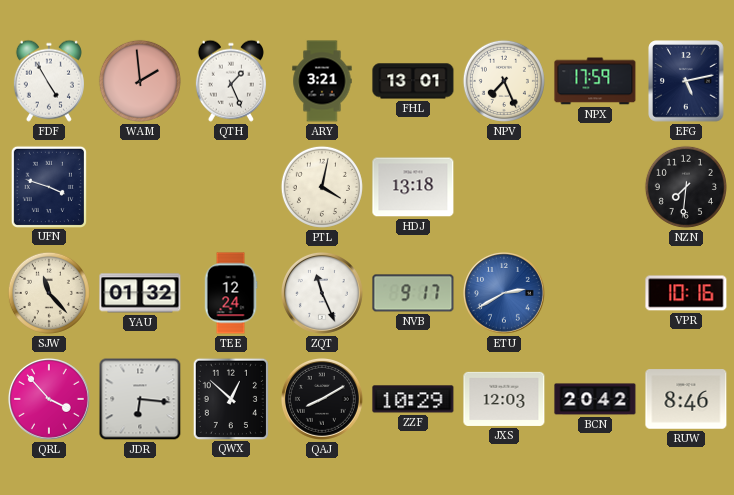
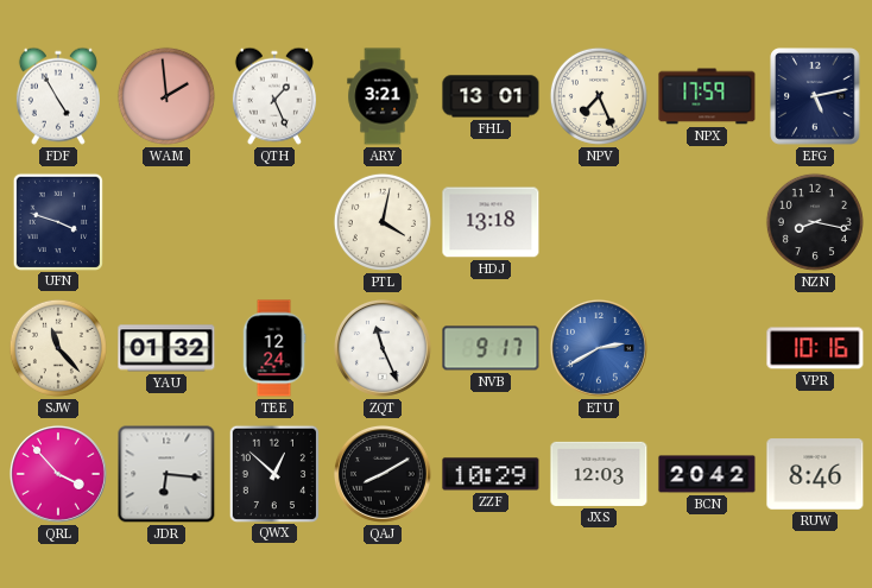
NZN: 7:31 -> 8:17
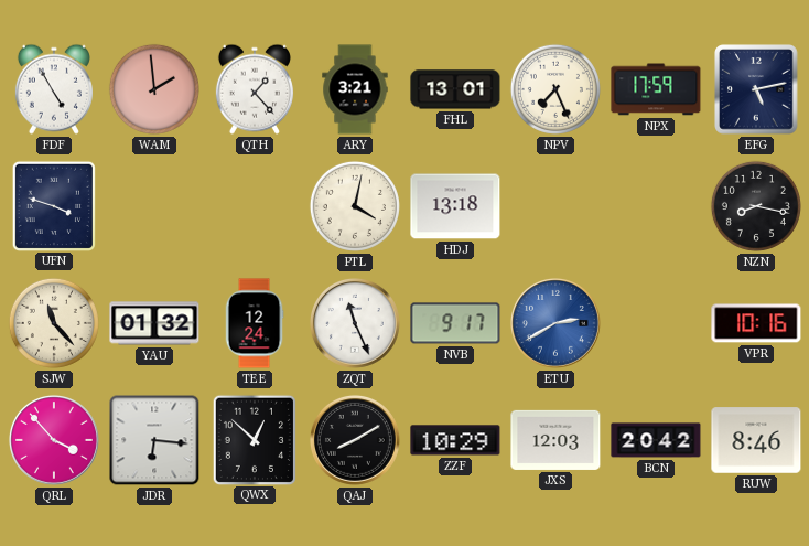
QTH: 1:26 -> 1:23
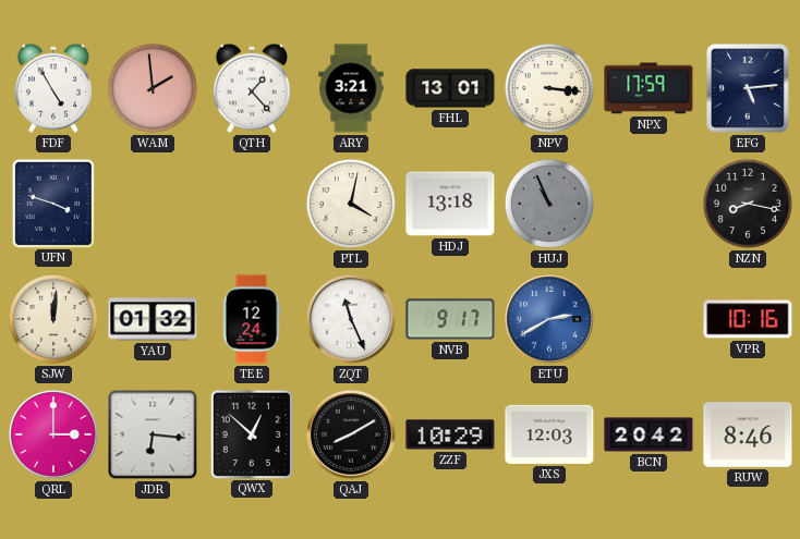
NPV: 7:26 -> 3:16
EFG: 5:13 -> 5:14
HUJ: none -> 10:56
SJW: 11:23 -> 12:01
QRL: 3:53 -> 3:00
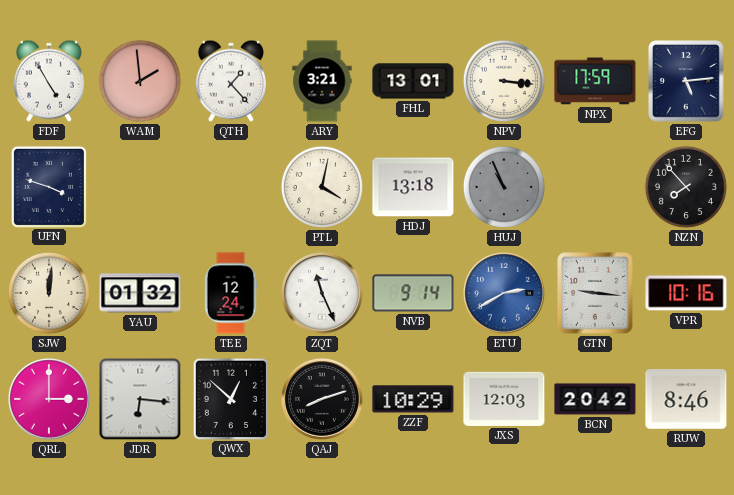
NZN: 8:17 -> 7:53
NVB: 9:17 -> 9:14
GTN: none -> 9:16
QAJ: 8:10 -> 8:12
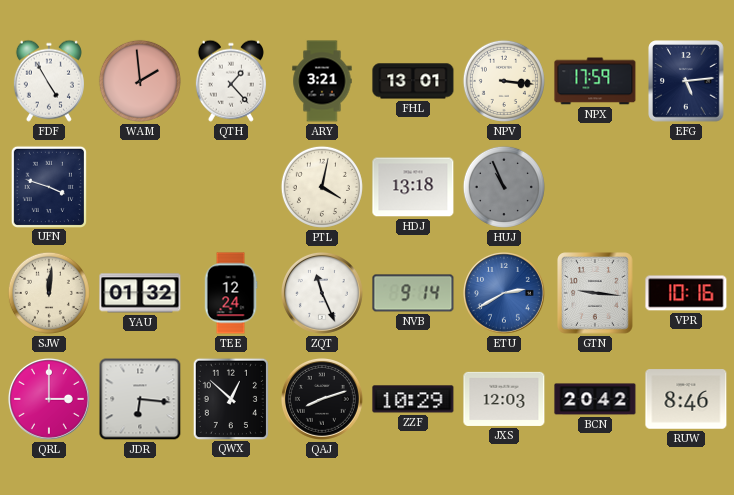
NZN: 7:53 -> none
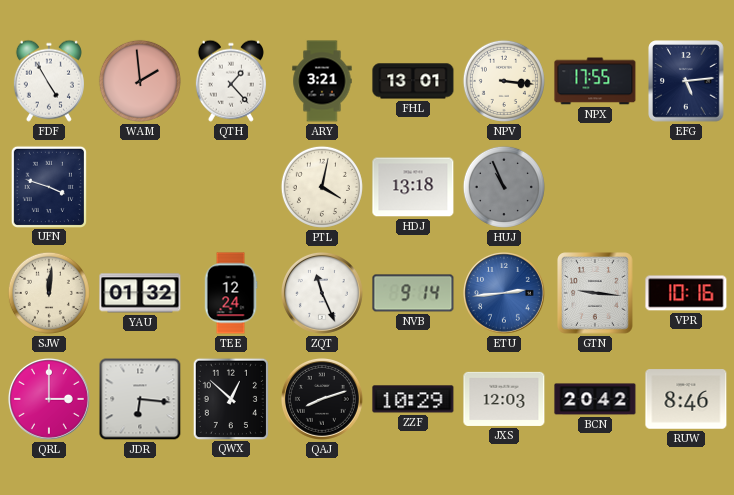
NPX: 17:59 -> 17:55
ETU: 2:40 -> 2:44
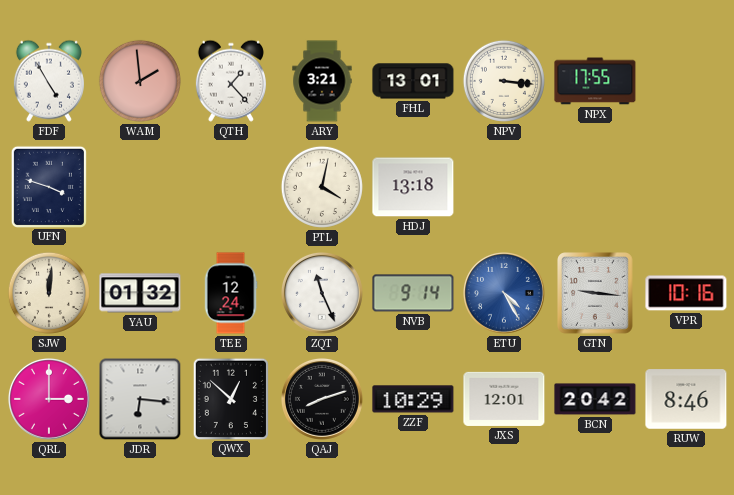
EFG: 5:14 -> none
HUJ: 10:56 -> none
ETU: 2:44 -> 4:25
JXS: 12:03 -> 12:01
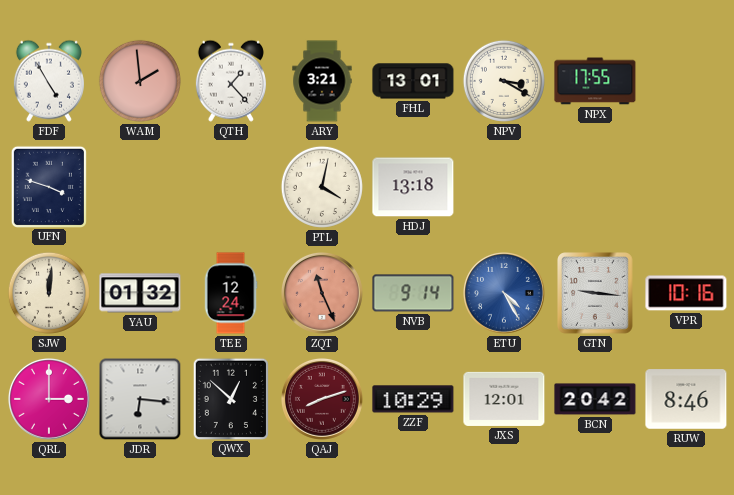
NPV: 3:16 -> 3:20
ZQT dial: white -> salmon
QAJ dial: black -> burgundy
